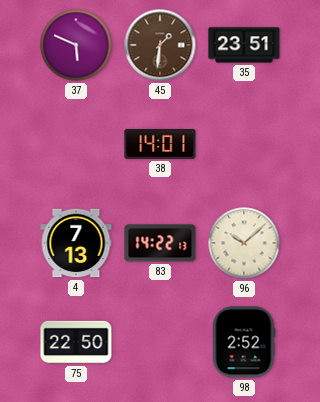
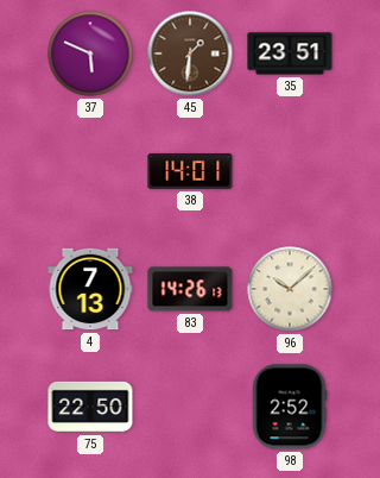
83: 14:22 -> 14:26
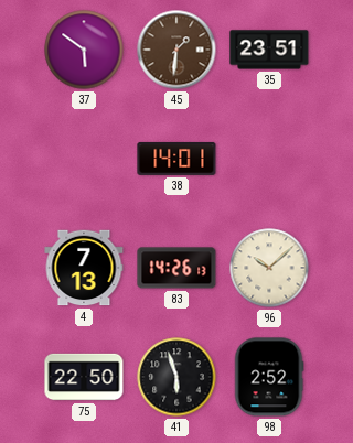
37: 5:49 -> 5:51
41: none -> 5:57
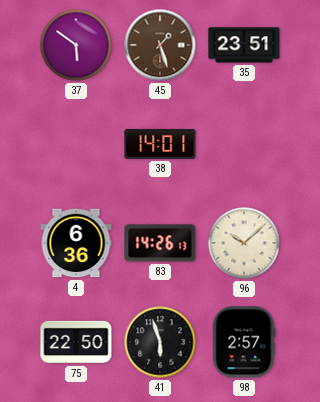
45: 1:31 -> 1:27
4: 7:13 -> 6:36
98: 2:52 -> 2:57
